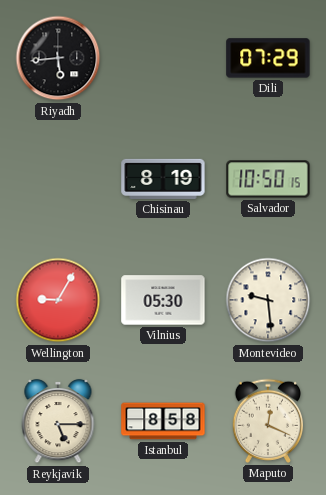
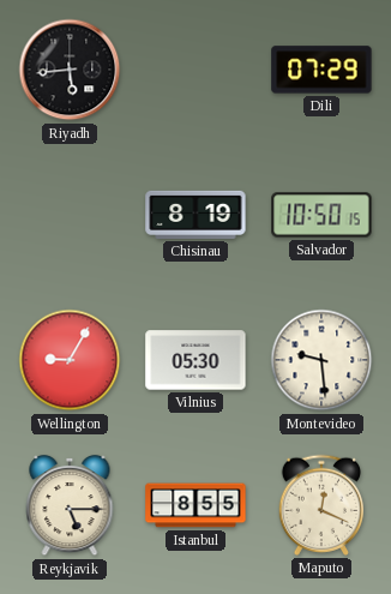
Istanbul: 8:58 -> 8:55
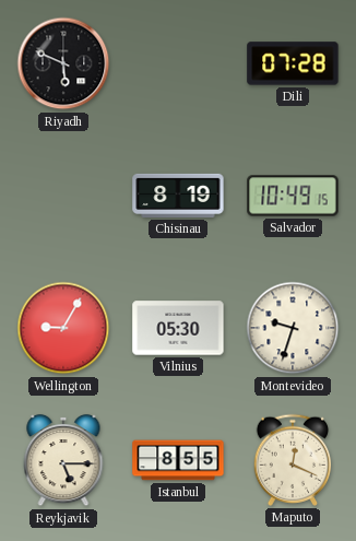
Riyadh: 5:44 -> 5:49
Dili: 07:29 -> 07:28
Salvador: 10:50 -> 10:49
Montevideo: 9:29 -> 9:33
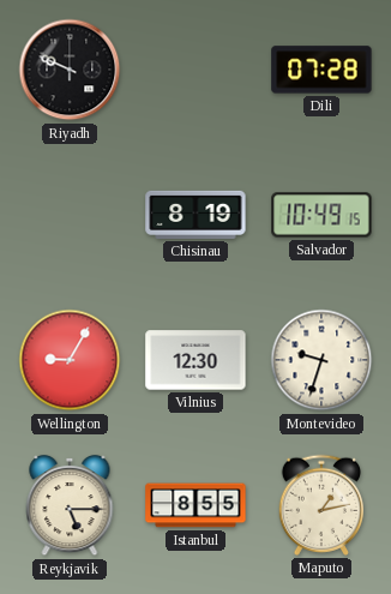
Riyadh: 5:49 -> 9:49
Vilnius: 05:30 -> 12:30
Maputo: 12:19 -> 1:13
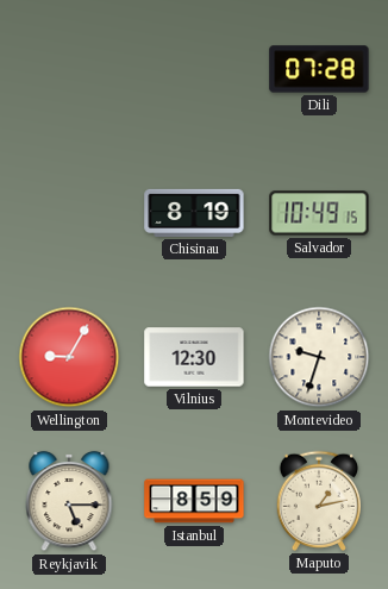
Riyadh: 9:49 -> none
Istanbul: 8:55 -> 8:59
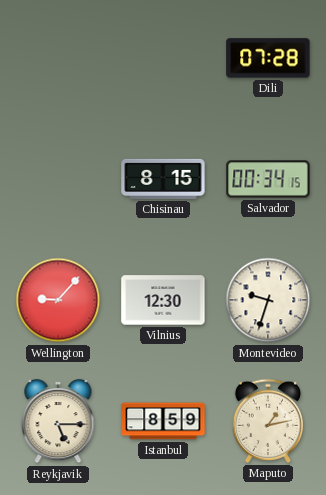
Chisinau: 8:19 -> 8:15
Salvador: 10:49 -> 00:34
Wellington: 9:05 -> 9:07
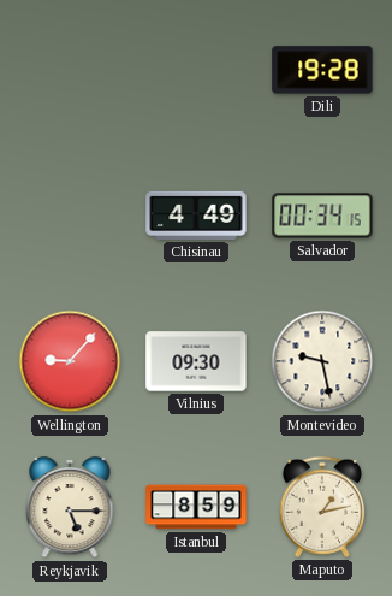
Dili: 07:28 -> 19:28
Chisinau: 8:15 -> 4:49
Vilnius: 12:30 -> 09:30
Montevideo: 9:33 -> 9:28
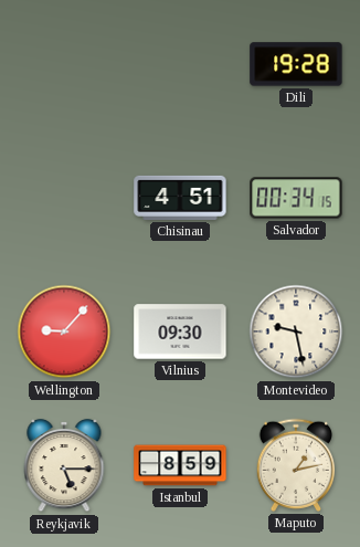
Chisinau: 4:49 -> 4:51
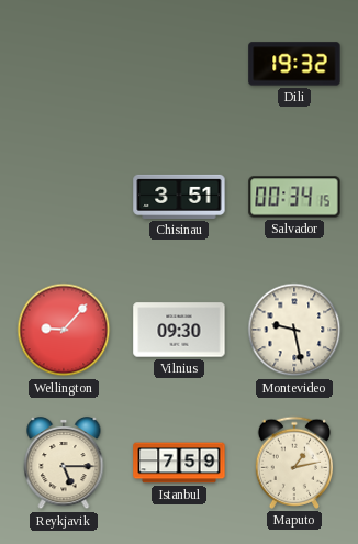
Dili: 19:28 -> 19:32
Chisinau: 4:51 -> 3:51
Istanbul: 8:59 -> 7:59
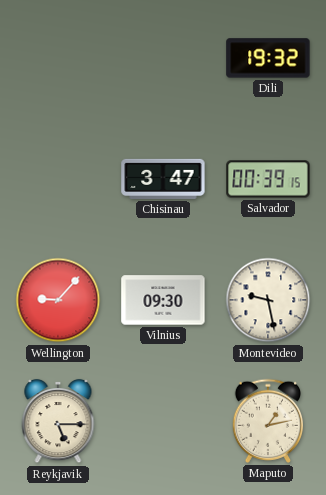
Chisinau: 3:51 -> 3:47
Salvador: 00:34 -> 00:39
Istanbul: 7:59 -> none
